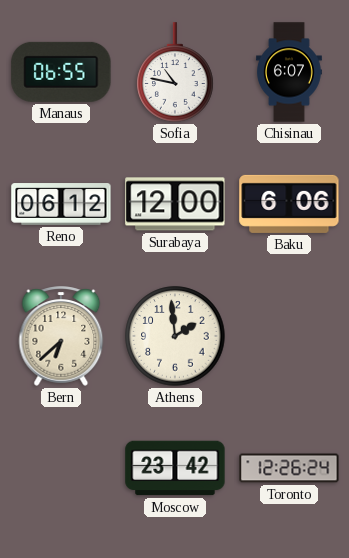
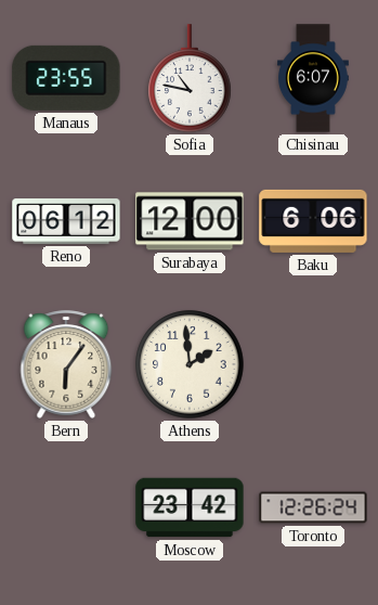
Manaus: 06:55 -> 23:55
Bern: 6:38 -> 6:06
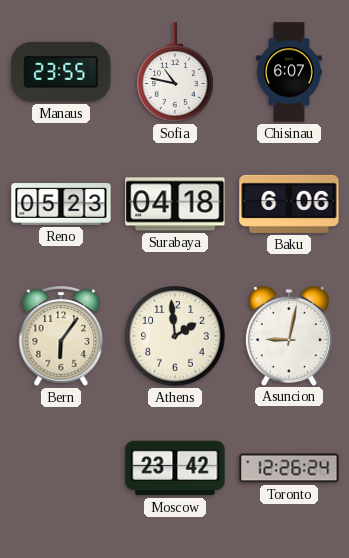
Reno: 06:12 -> 05:23
Surabaya: 12:00 -> 04:18
Asuncion: none -> 9:02
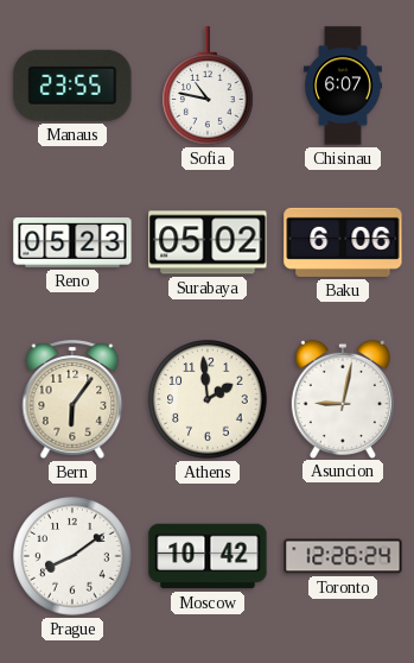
Surabaya: 04:18 -> 05:02
Prague: none -> 8:09
Moscow: 23:42 -> 10:42
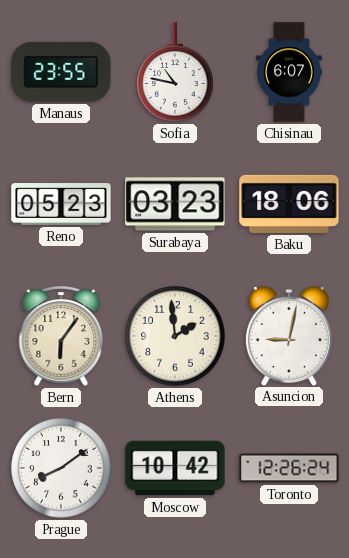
Surabaya: 05:02 -> 03:23
Baku: 6:06 -> 18:06
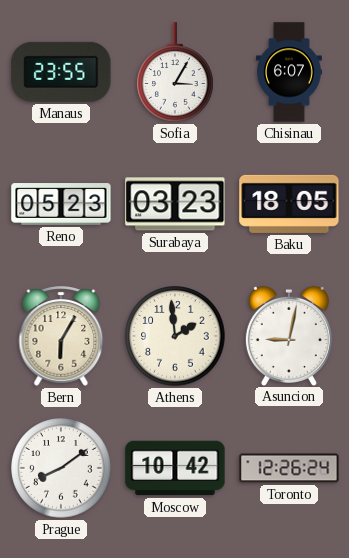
Sofia: 10:47 -> 3:05
Baku: 18:06 -> 18:05
Bern: 6:06 -> 6:05
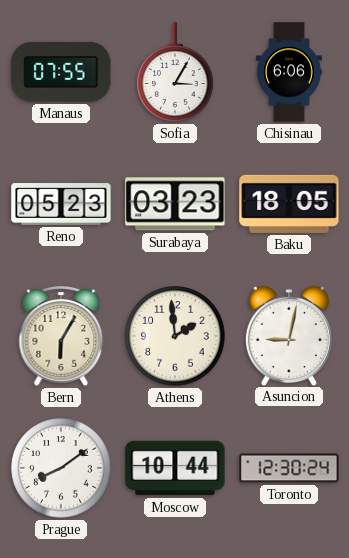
Manaus: 23:55 -> 07:55
Chisinau: 6:07 -> 6:06
Moscow: 10:42 -> 10:44
Toronto: 12:26 -> 12:30
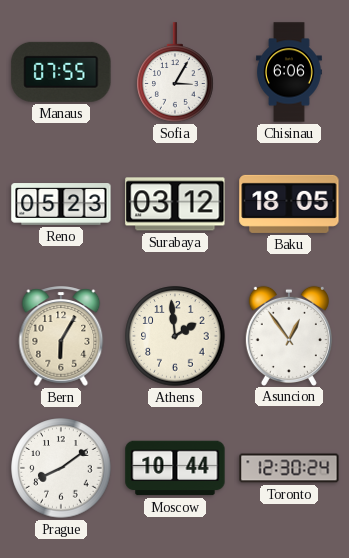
Surabaya: 03:23 -> 03:12
Asuncion: 9:02 -> 12:54
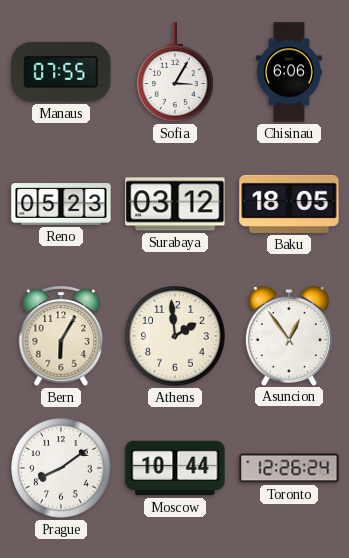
Toronto: 12:30 -> 12:26
